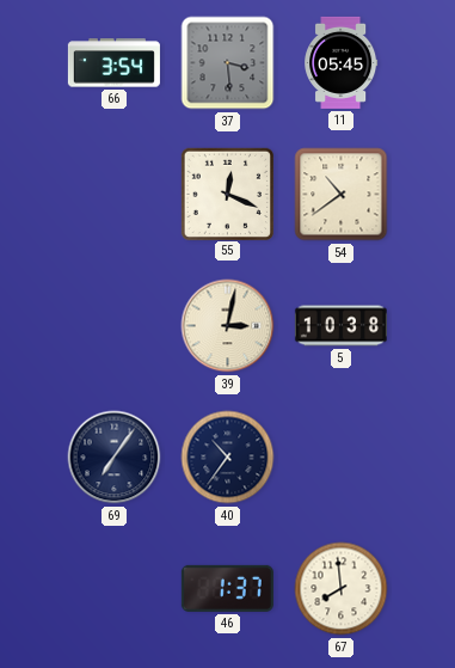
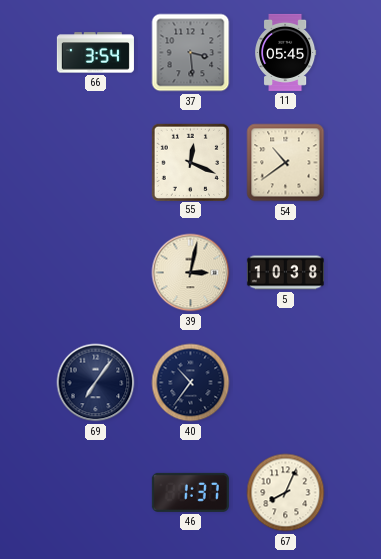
67: 7:59 -> 8:04
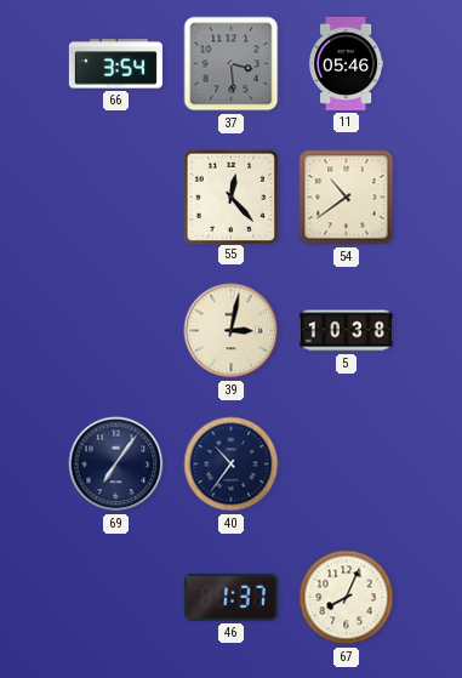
11: 05:45 -> 05:46
55: 12:19 -> 12:23
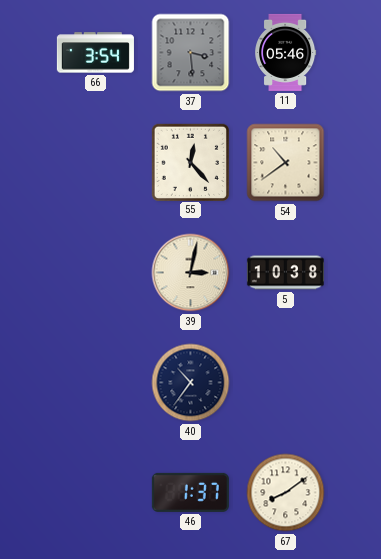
69: 7:06 -> none
67: 8:04 -> 8:09
